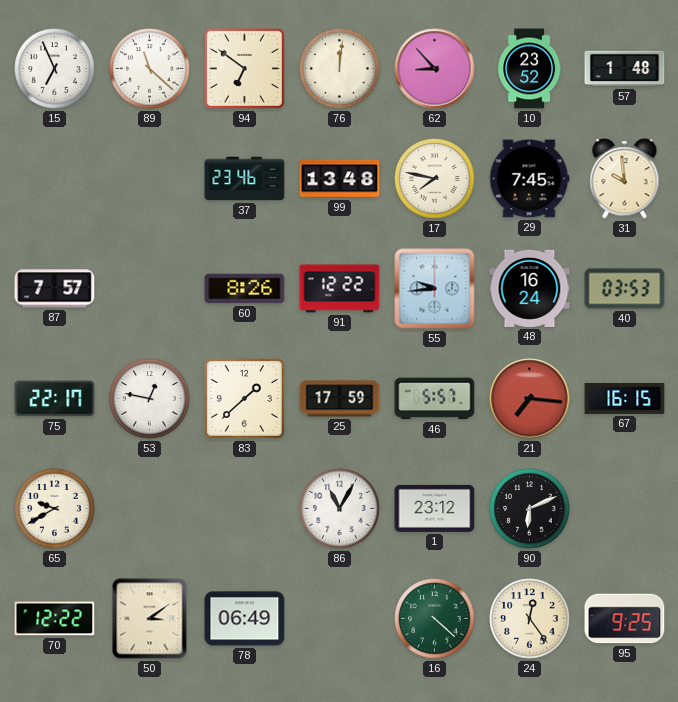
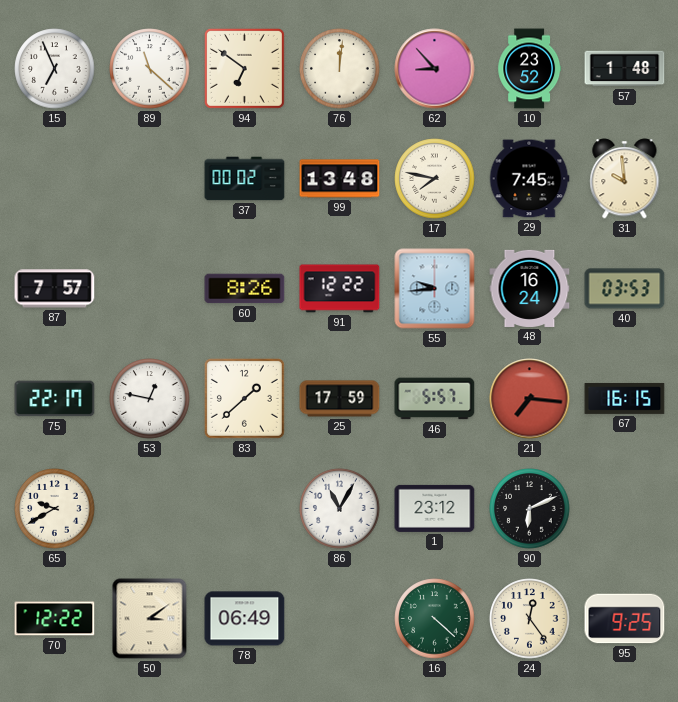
37: 23:46 -> 00:02
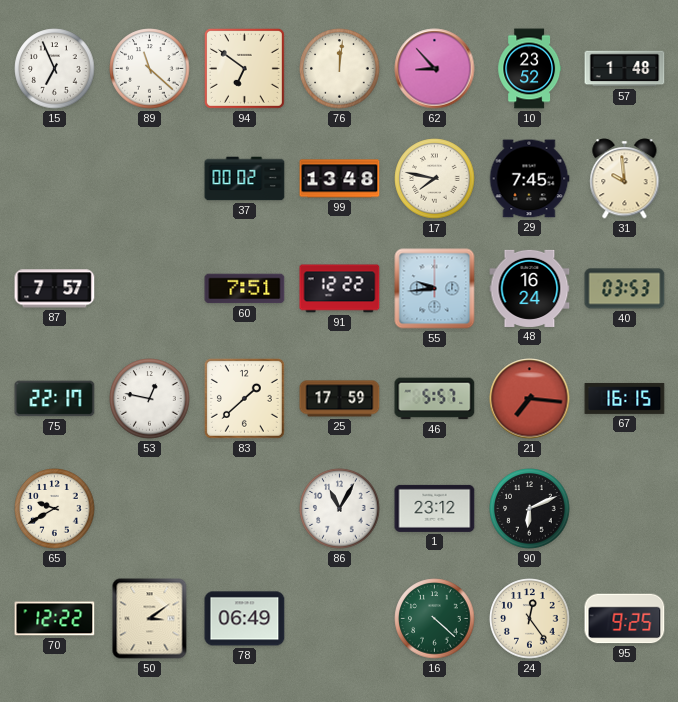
60: 8:26 -> 7:51
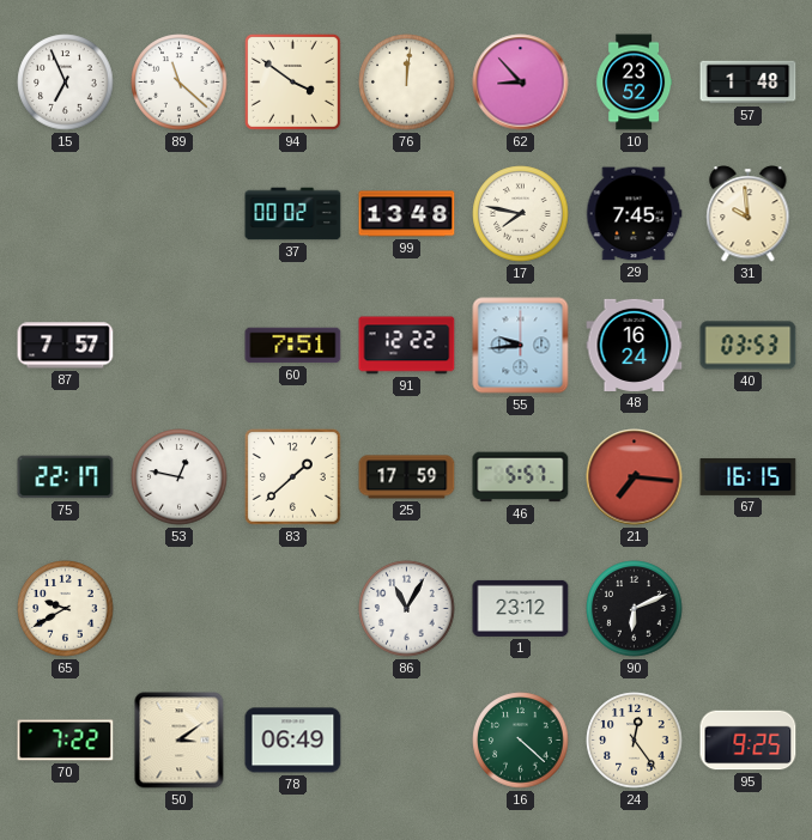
94: 6:51 -> 3:51
70: 12:22 -> 7:22
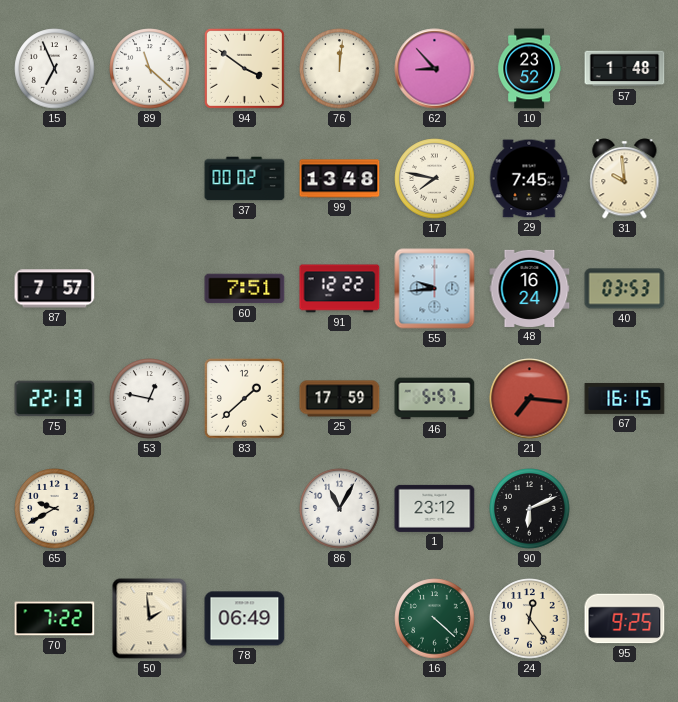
75: 22:17 -> 22:13
50: 3:09 -> 1:59
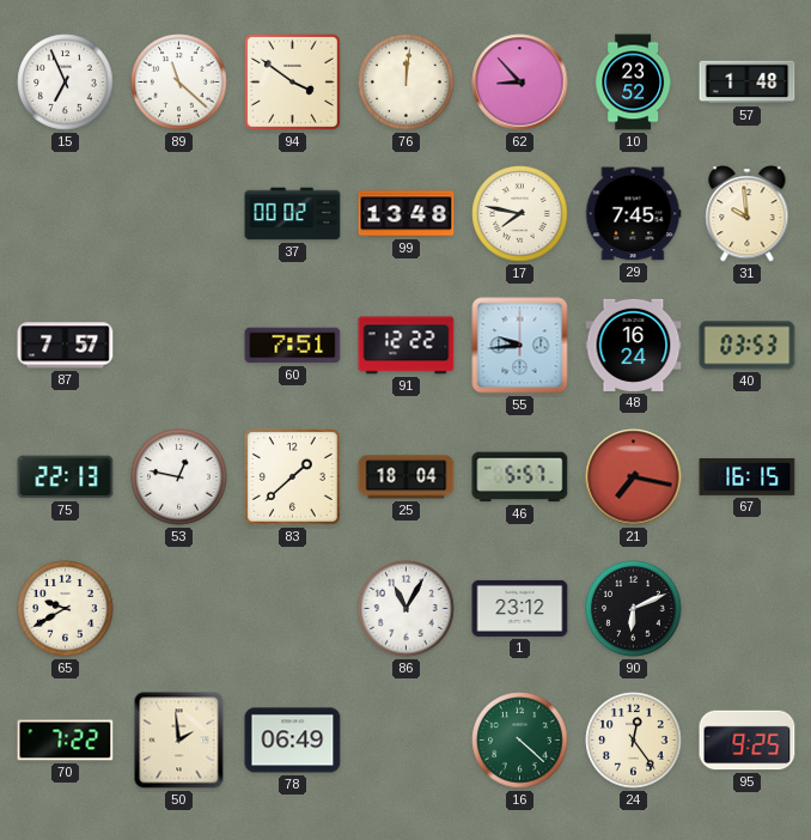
25: 17:59 -> 18:04
21: 7:16 -> 7:17
